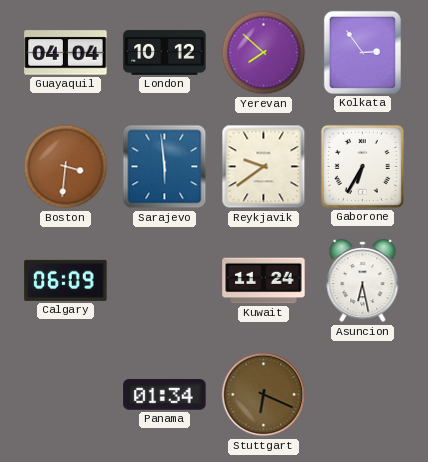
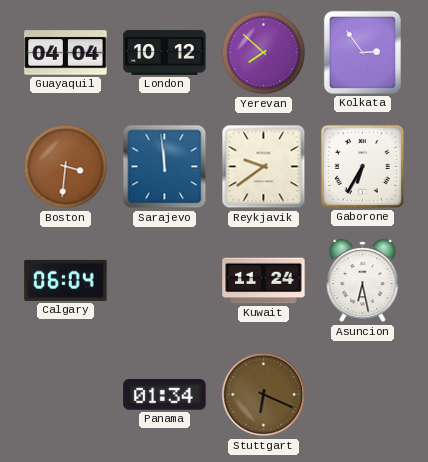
Sarajevo: 5:59 -> 11:59
Calgary: 06:09 -> 06:04
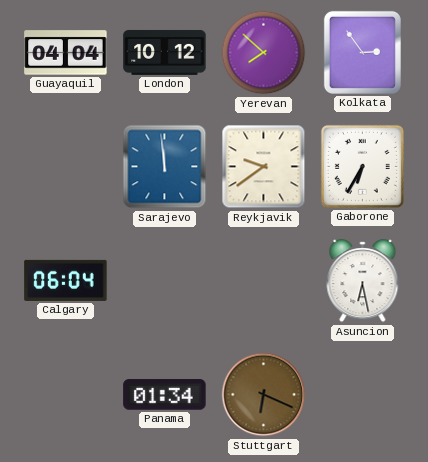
Boston: 3:31 -> none
Kuwait: 11:24 -> none
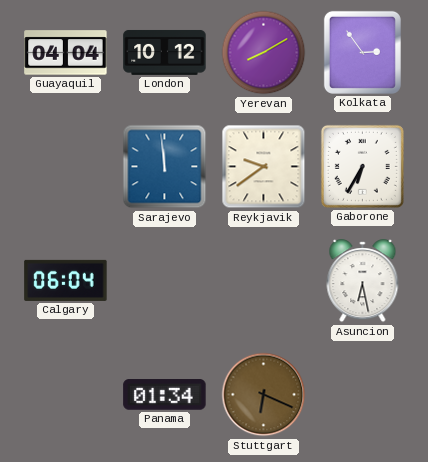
Yerevan: 7:52 -> 8:10
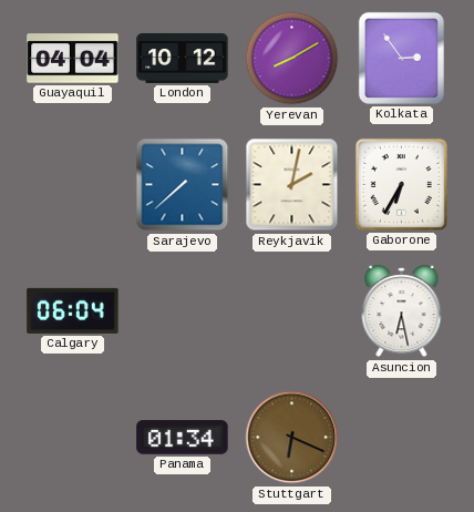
Sarajevo: 11:59 -> 7:38
Reykjavik: 9:39 -> 2:02
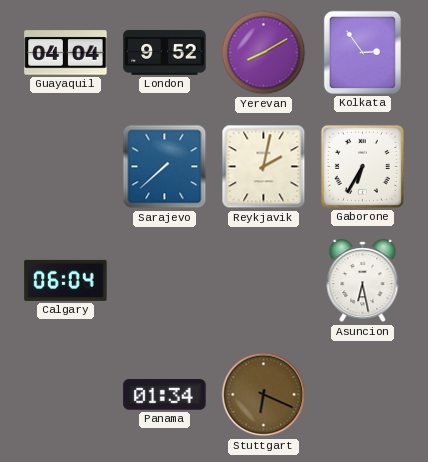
London: 10:12 -> 9:52
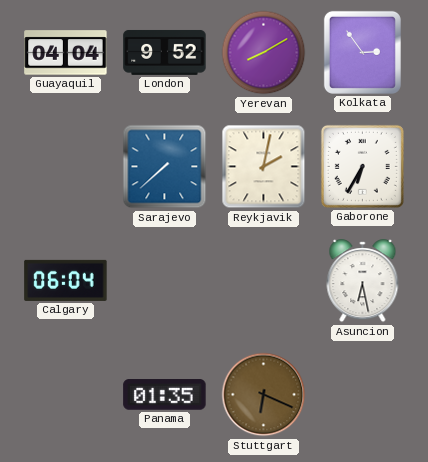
Panama: 01:34 -> 01:35
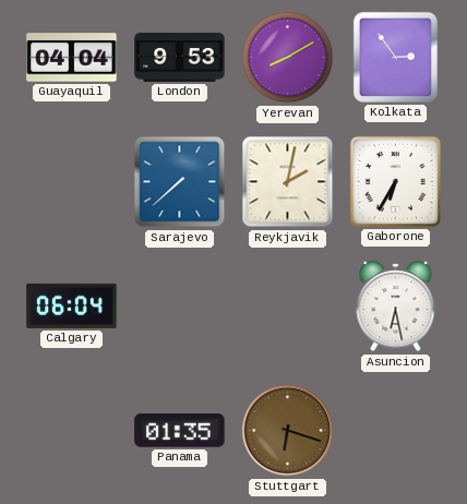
London: 9:52 -> 9:53
Stuttgart: 6:19 -> 6:18
